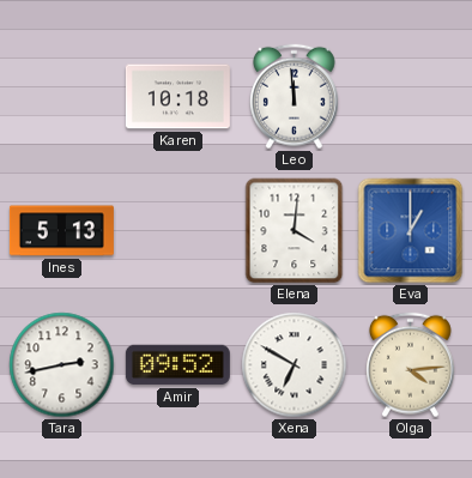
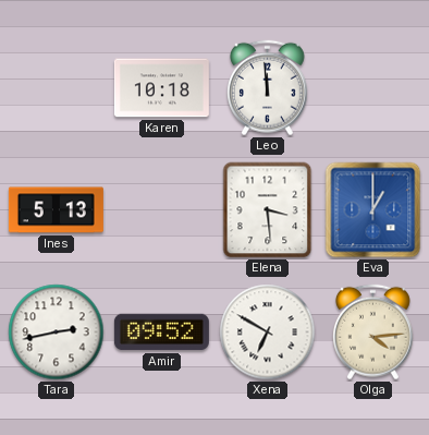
Elena: 4:01 -> 3:29
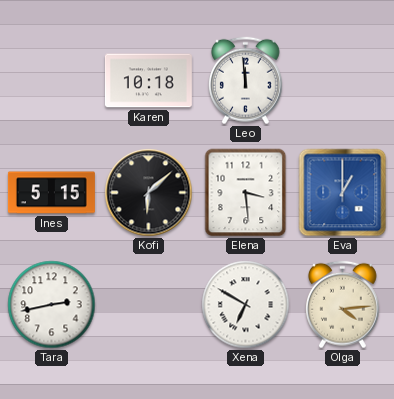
Ines: 5:13 -> 5:15
Kofi: none -> 6:08
Amir: 09:52 -> none
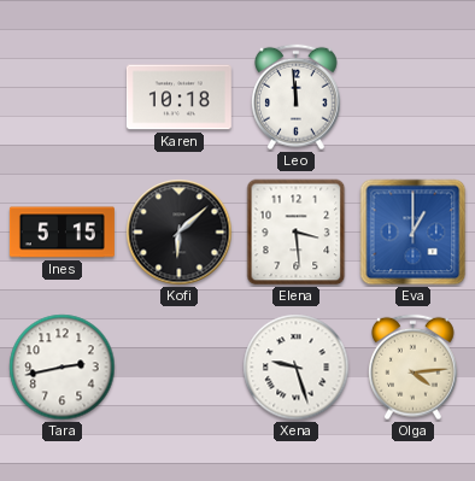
Xena: 6:50 -> 9:27
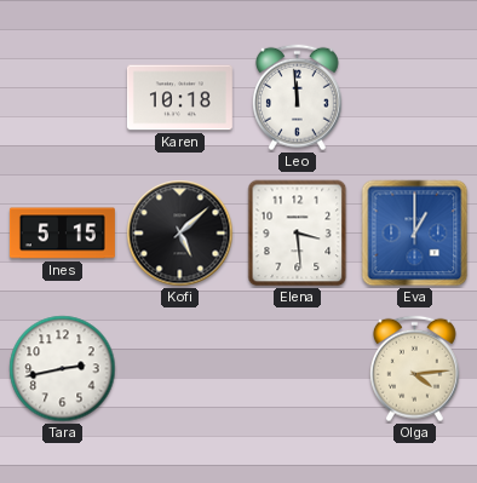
Kofi: 6:08 -> 5:08
Xena: 9:27 -> none
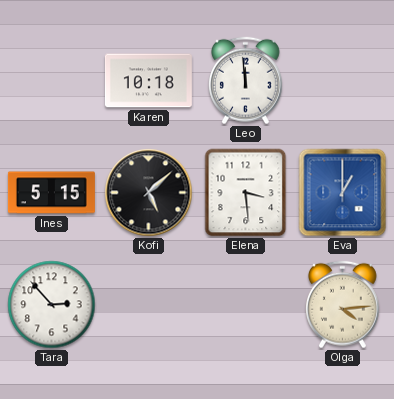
Tara: 2:43 -> 2:53
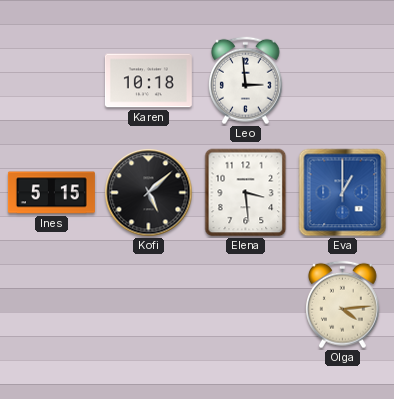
Leo: 11:59 -> 2:59
Tara: 2:53 -> none
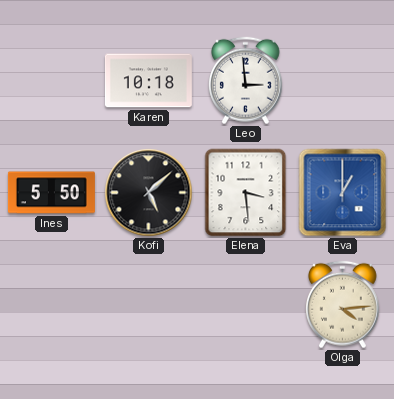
Ines: 5:15 -> 5:50
